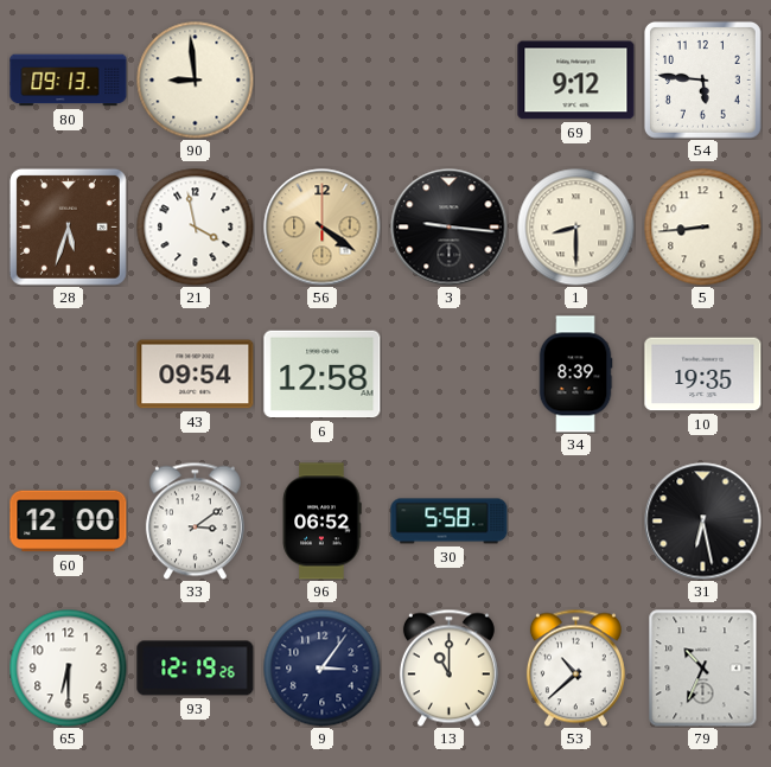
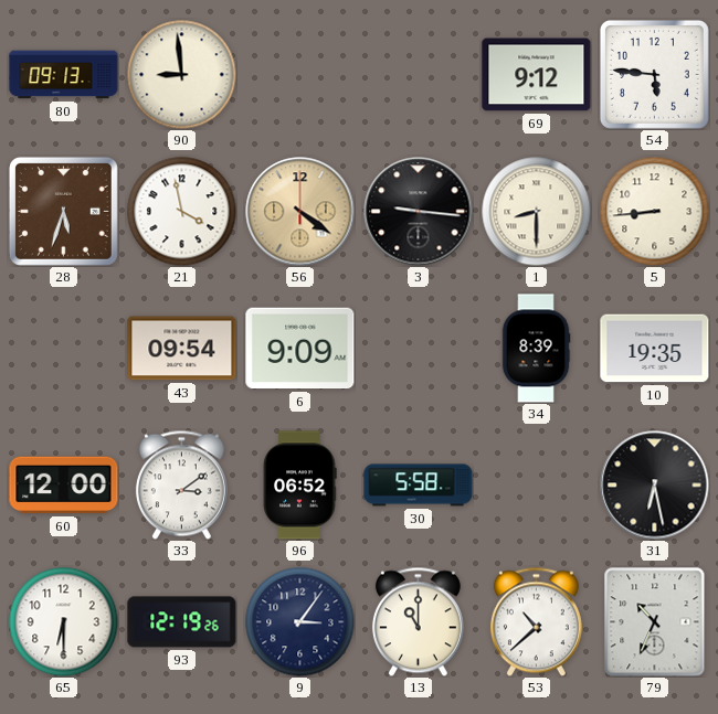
6: 12:58 -> 9:09
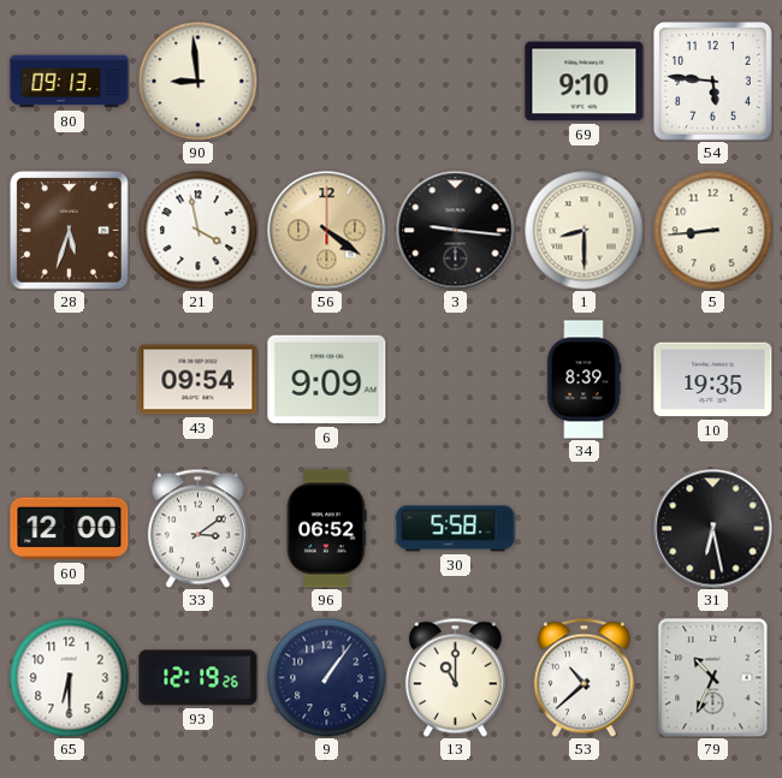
69: 9:12 -> 9:10
9: 3:06 -> 1:06
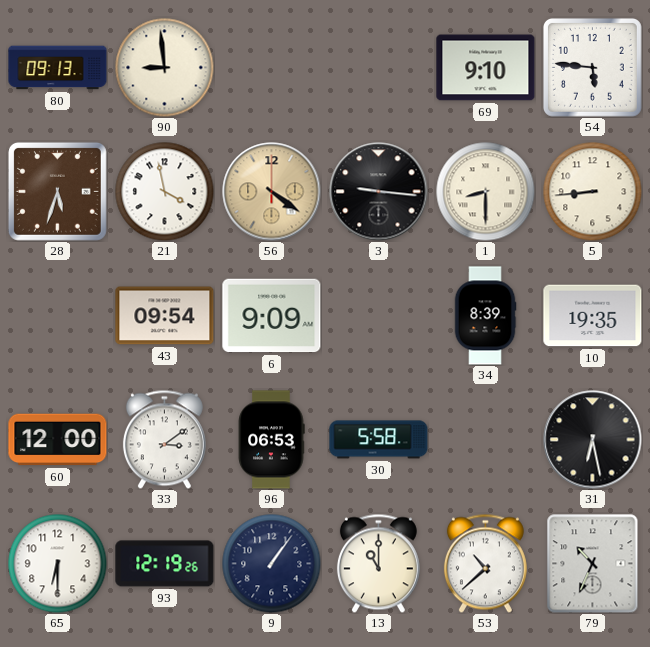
96: 06:52 -> 06:53
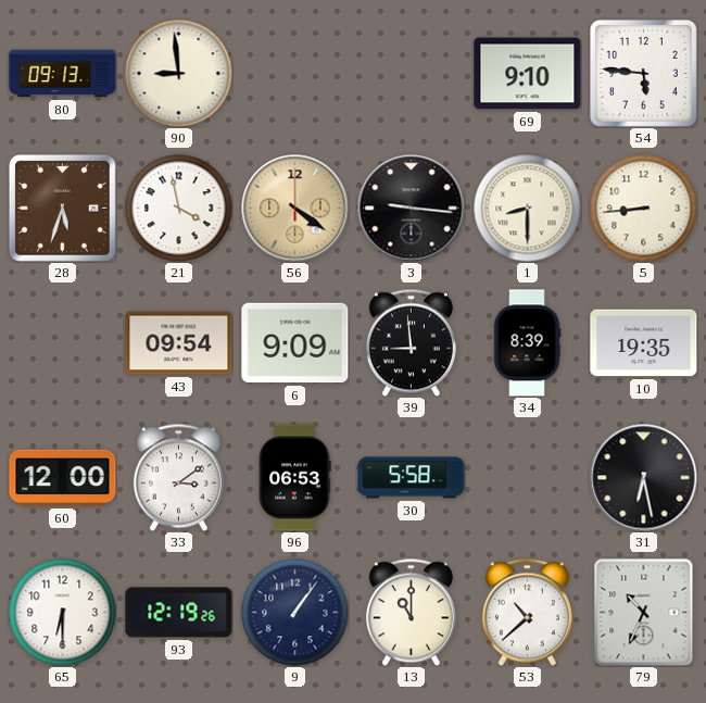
39: none -> 8:59
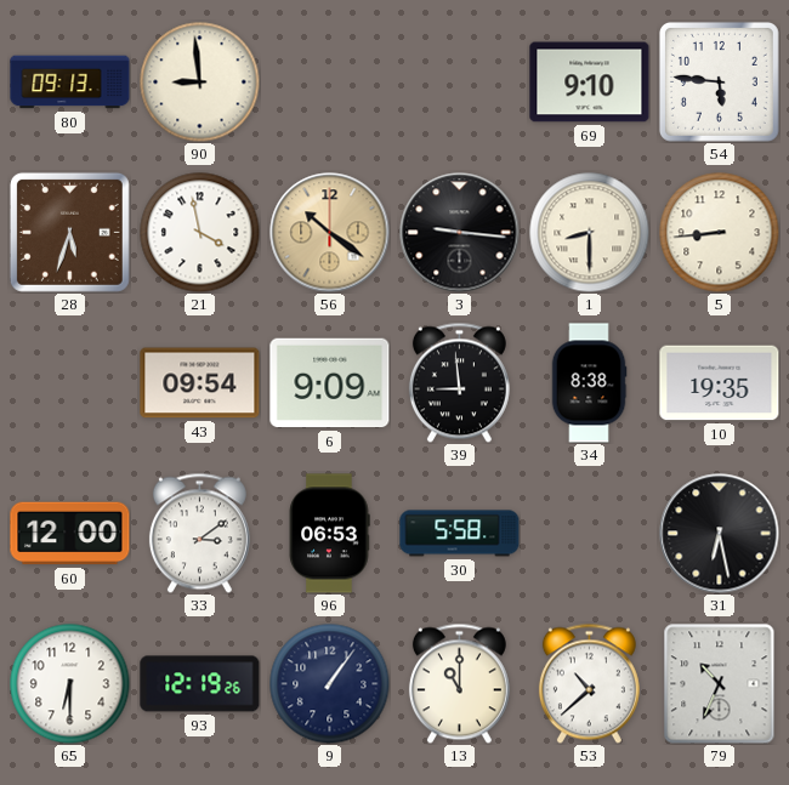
56: 4:21 -> 10:21
34: 8:39 -> 8:38
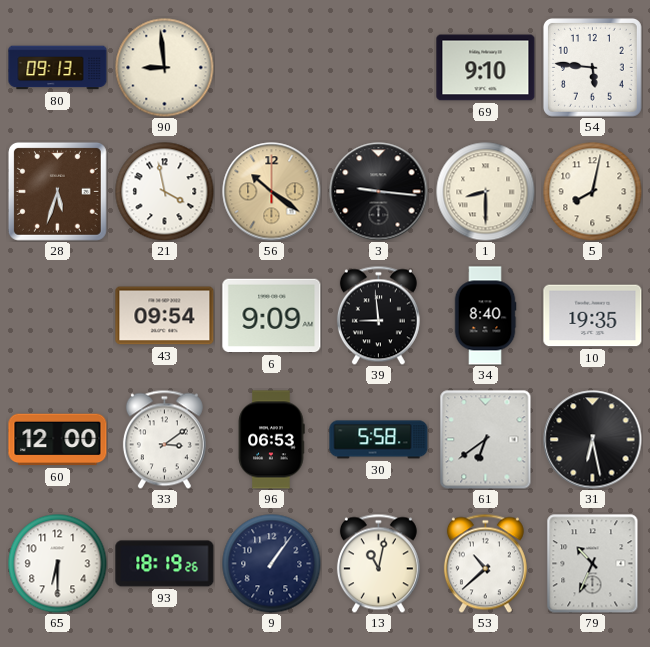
5: 8:44 -> 8:02
34: 8:38 -> 8:40
61: none -> 6:39
93: 12:19 -> 18:19
13: 11:00 -> 11:02
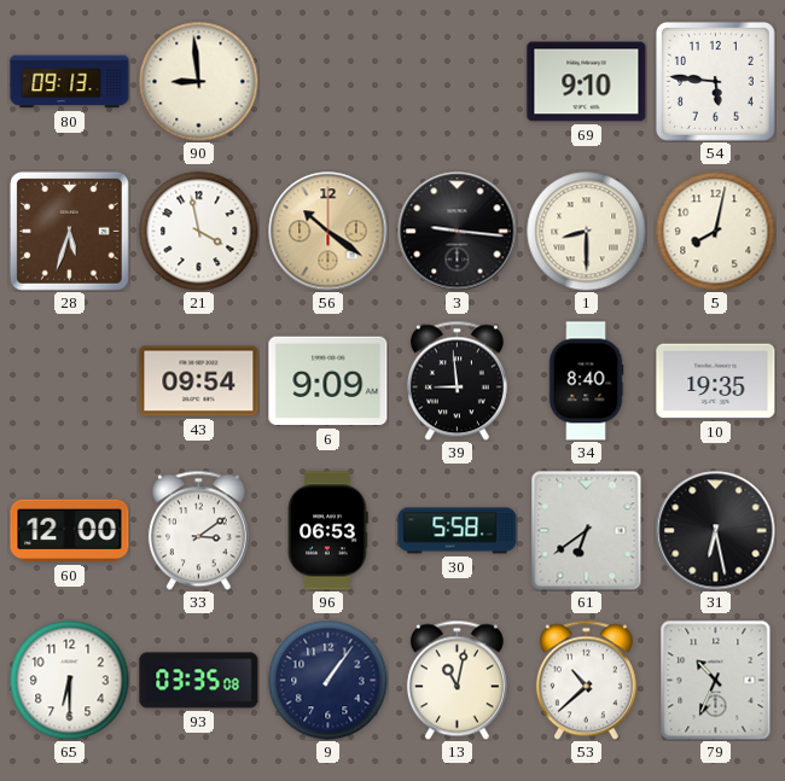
93: 18:19 -> 03:35
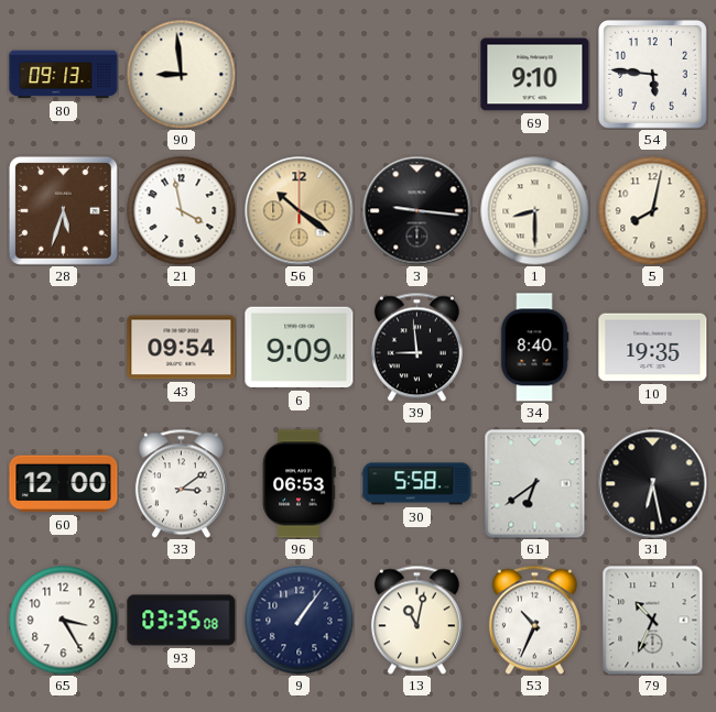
65: 6:30 -> 3:25
53: 10:38 -> 10:34
